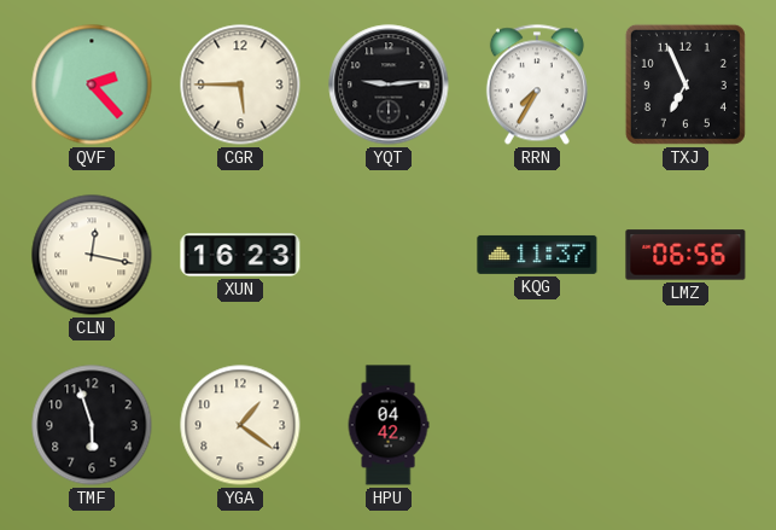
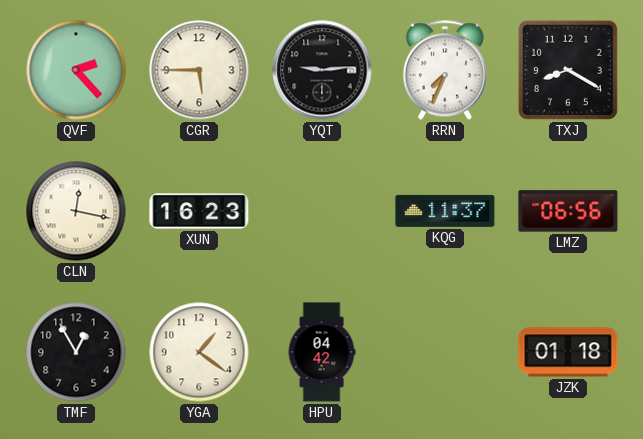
RRN: 7:35 -> 7:34
TXJ: 6:56 -> 8:20
TMF: 5:57 -> 12:55
JZK: none -> 01:18
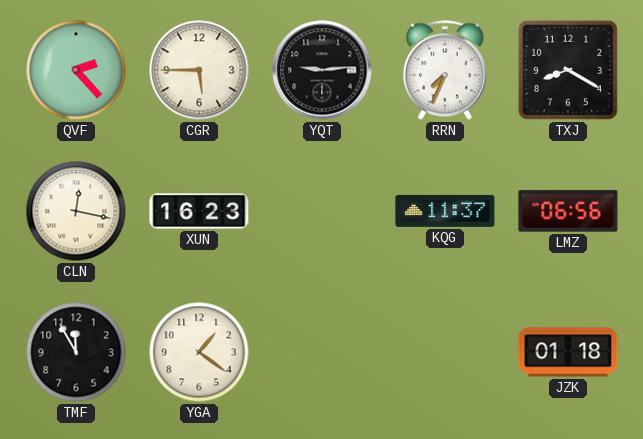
TMF: 12:55 -> 11:55
HPU: 04:42 -> none
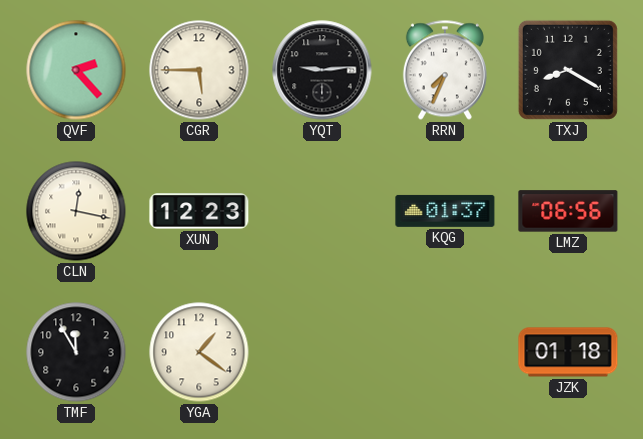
XUN: 16:23 -> 12:23
KQG: 11:37 -> 01:37
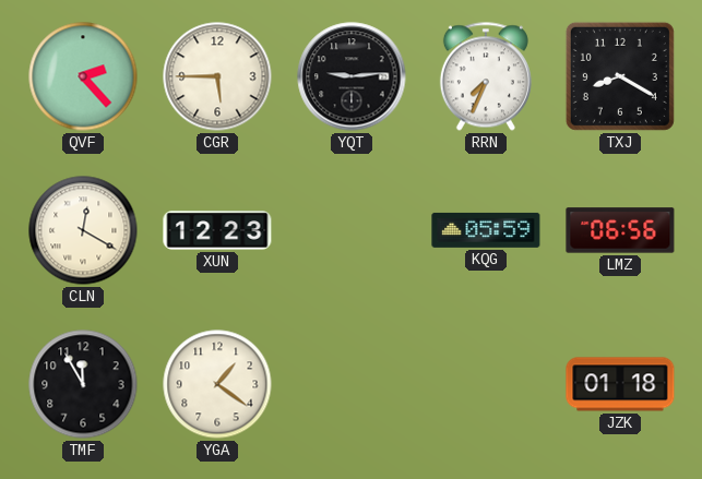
CLN: 12:17 -> 12:20
KQG: 01:37 -> 05:59
